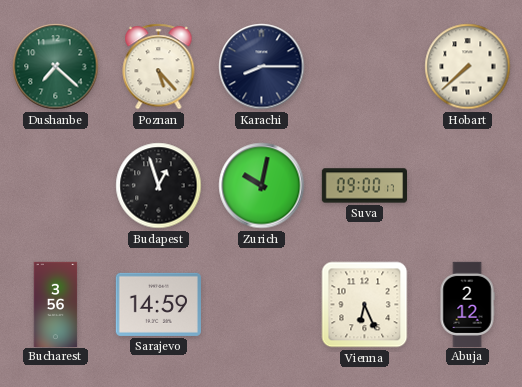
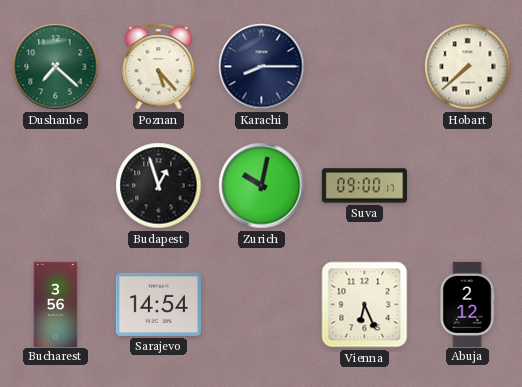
Sarajevo: 14:59 -> 14:54
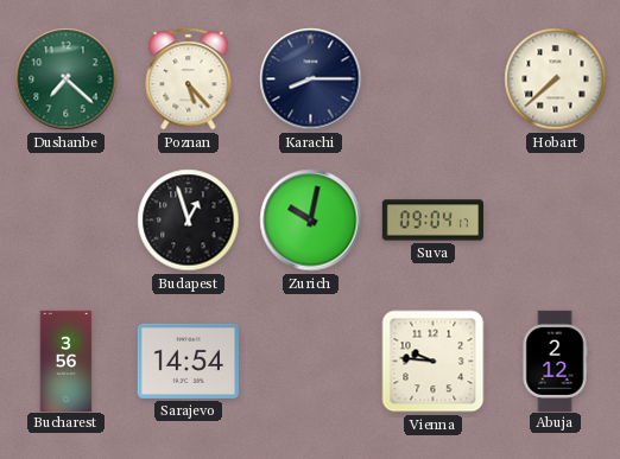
Suva: 09:00 -> 09:04
Vienna: 6:26 -> 9:46
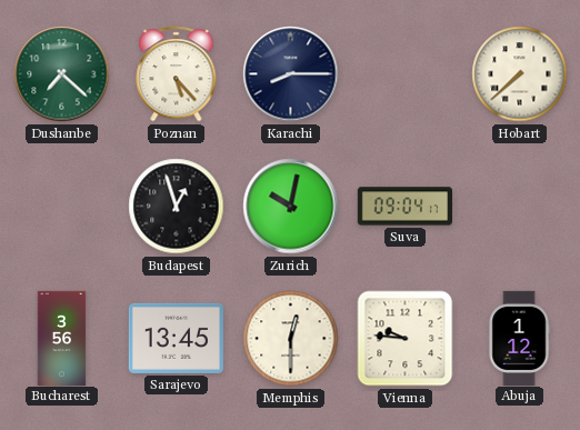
Sarajevo: 14:54 -> 13:45
Memphis: none -> 12:30
Abuja: 2:12 -> 1:12
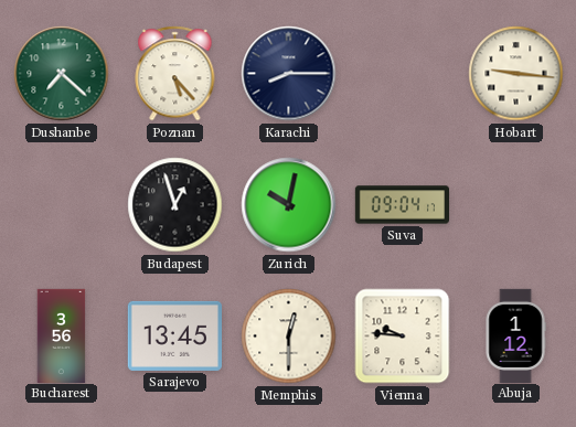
Hobart: 7:38 -> 9:16
